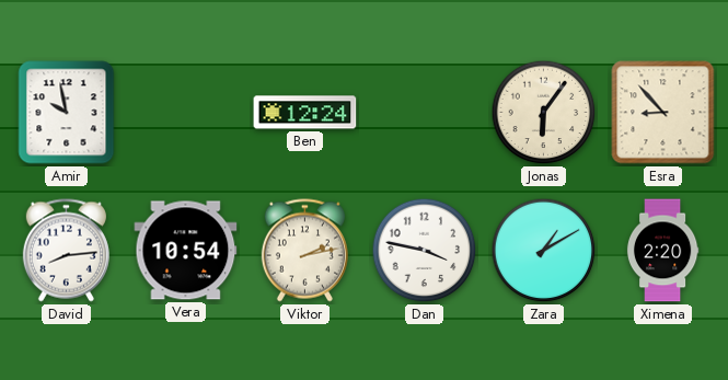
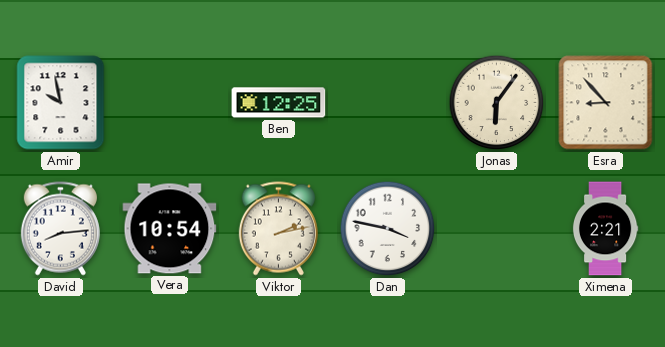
Ben: 12:24 -> 12:25
Zara: 1:10 -> none
Ximena: 2:20 -> 2:21
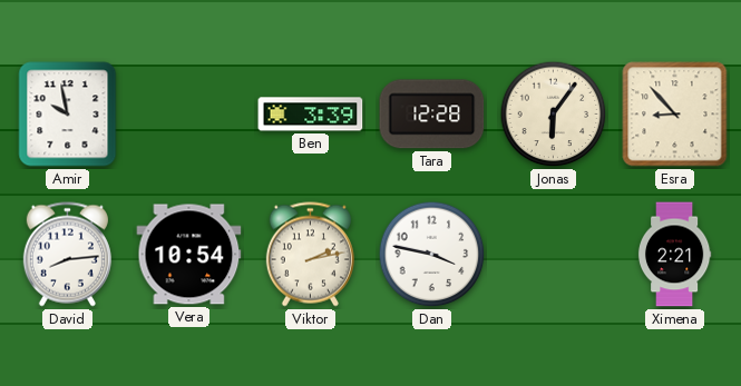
Ben: 12:25 -> 3:39
Tara: none -> 12:28
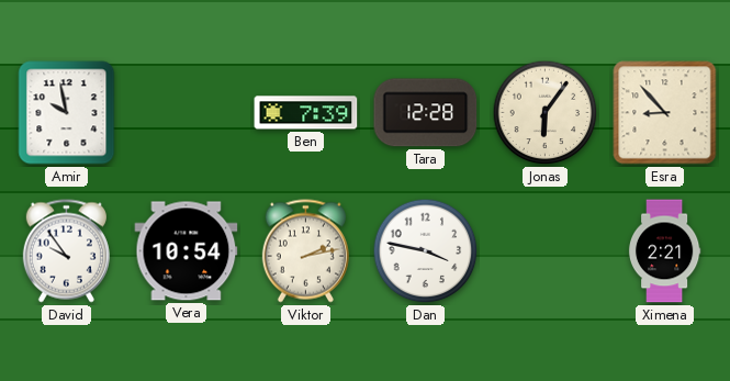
Ben: 3:39 -> 7:39
David: 8:14 -> 9:54
